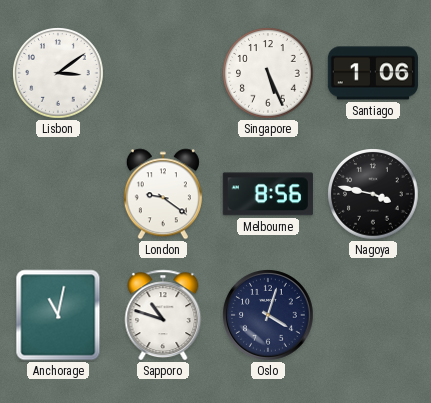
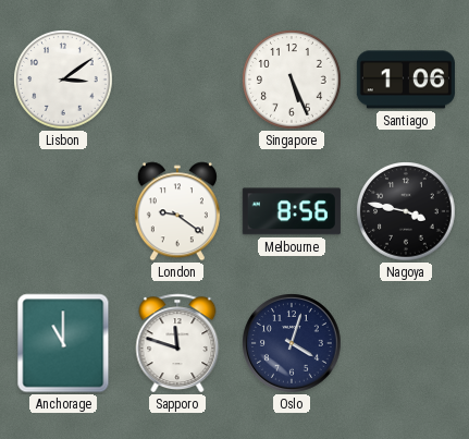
Anchorage: 11:02 -> 11:00
Sapporo: 10:48 -> 11:48
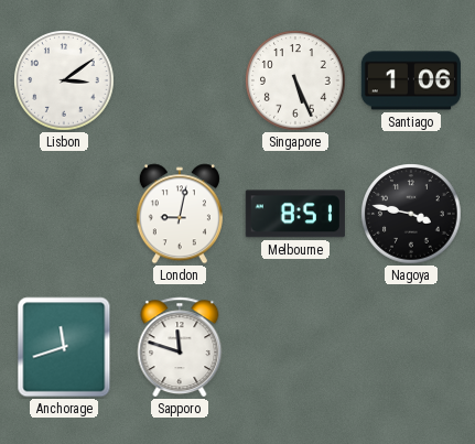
London: 9:21 -> 9:02
Melbourne: 8:56 -> 8:51
Anchorage: 11:00 -> 11:42
Oslo: 4:03 -> none
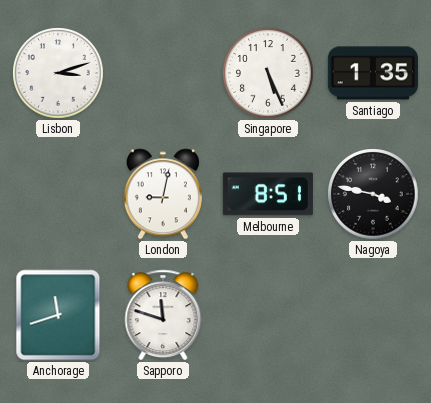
Lisbon: 3:09 -> 3:12
Santiago: 1:06 -> 1:35
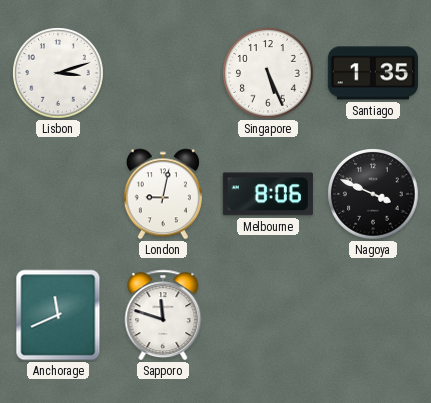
Melbourne: 8:51 -> 8:06
Nagoya: 3:47 -> 3:49
Anchorage: 11:42 -> 11:41
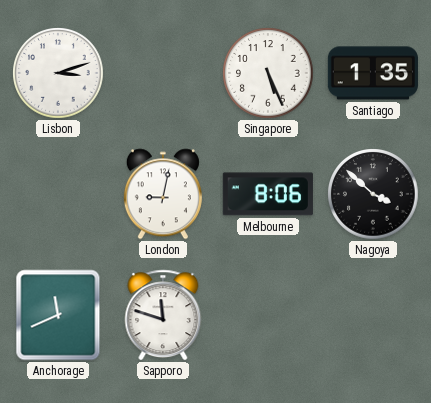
Nagoya: 3:49 -> 3:52
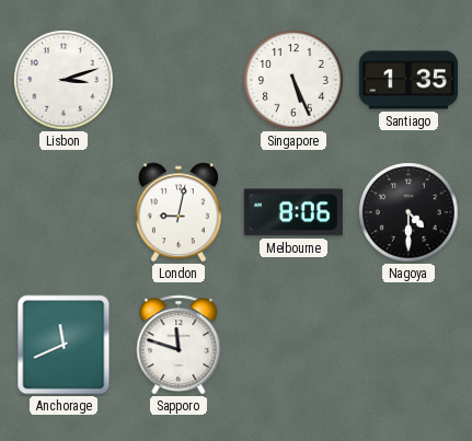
Nagoya: 3:52 -> 4:30
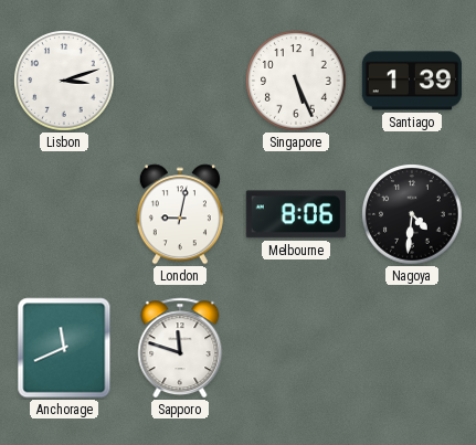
Santiago: 1:35 -> 1:39
Nagoya: 4:30 -> 4:31
